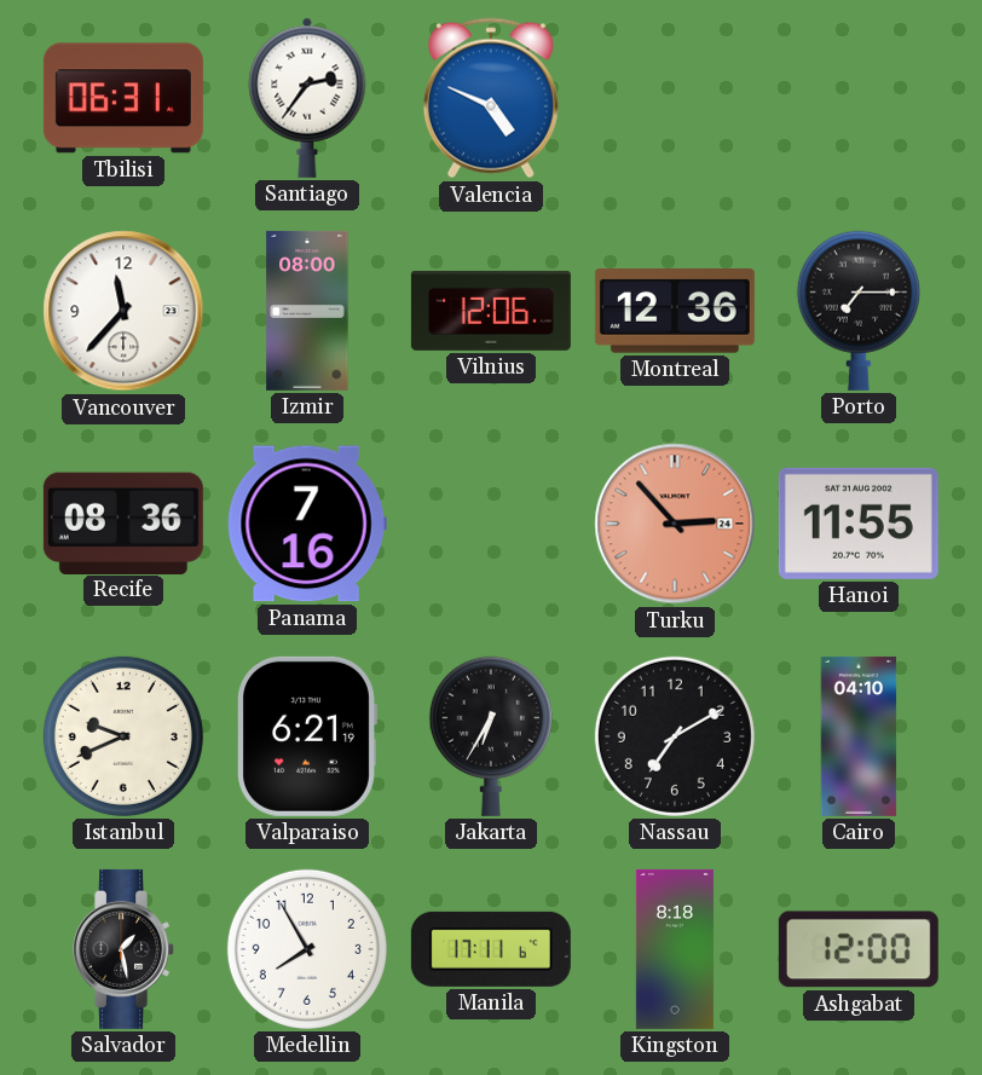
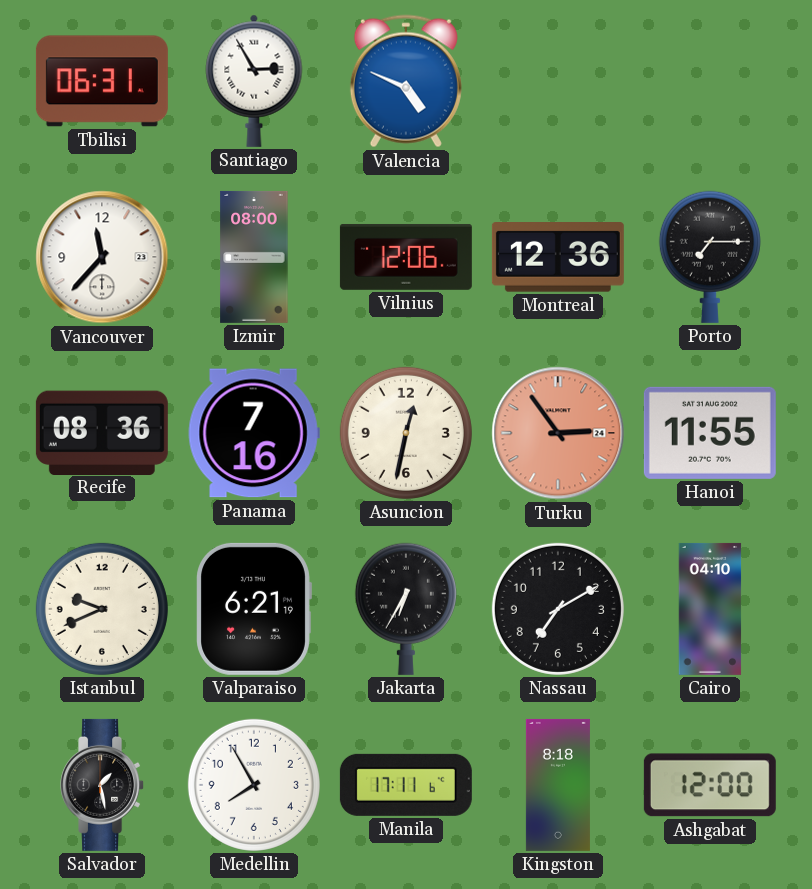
Santiago: 2:36 -> 2:55
Asuncion: none -> 12:32
Turku: 2:53 -> 2:54
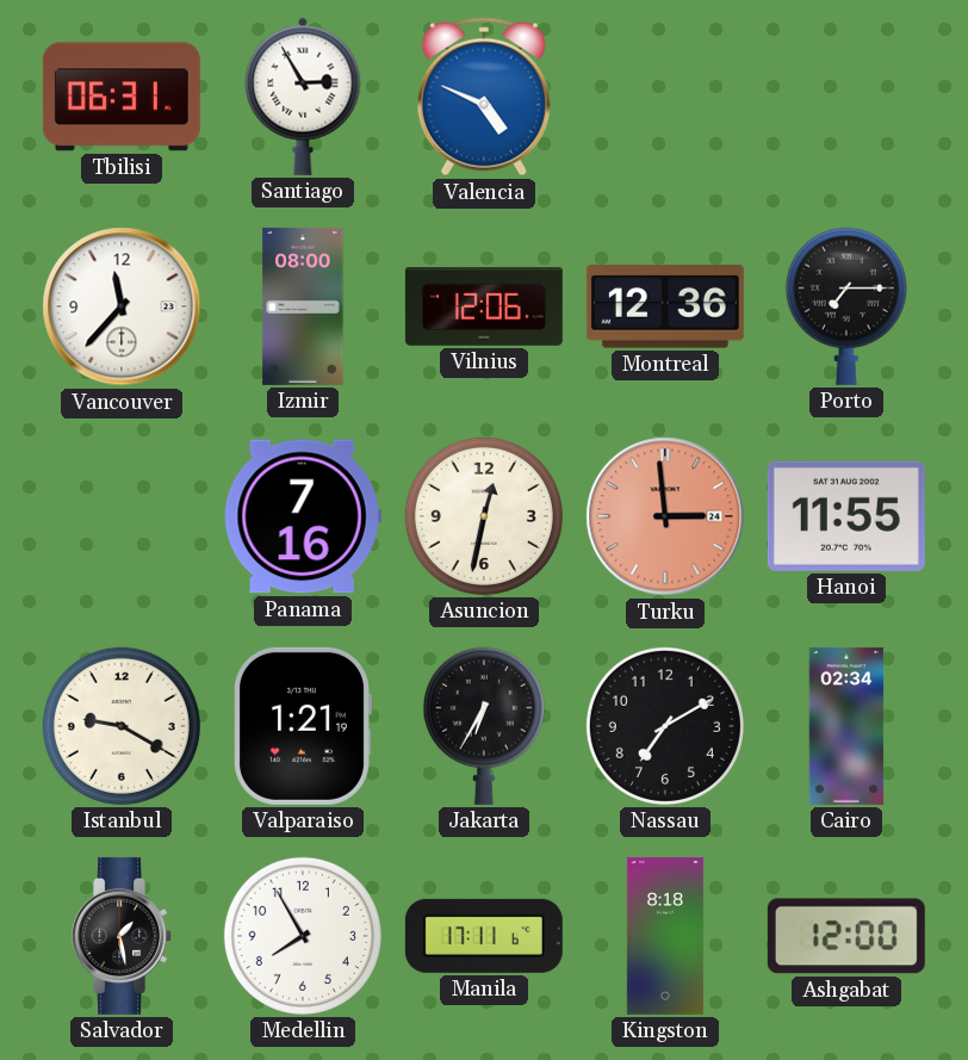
Recife: 08:36 -> none
Turku: 2:54 -> 2:59
Istanbul: 9:41 -> 9:20
Valparaiso: 6:21 -> 1:21
Cairo: 04:10 -> 02:34
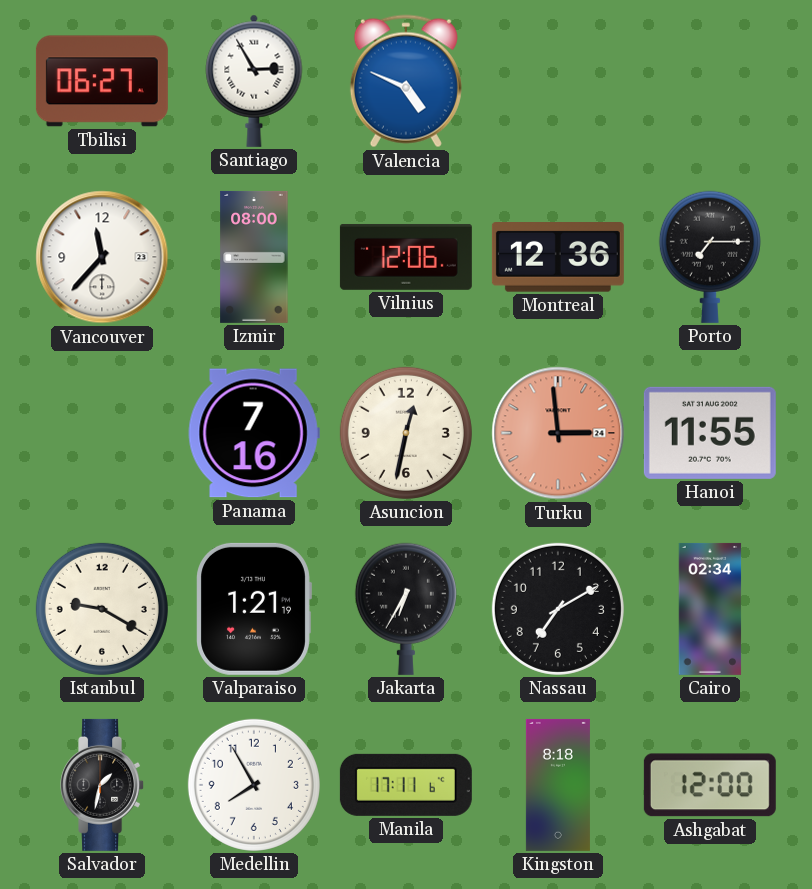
Tbilisi: 06:31 -> 06:27
Salvador: 1:28 -> 1:32
